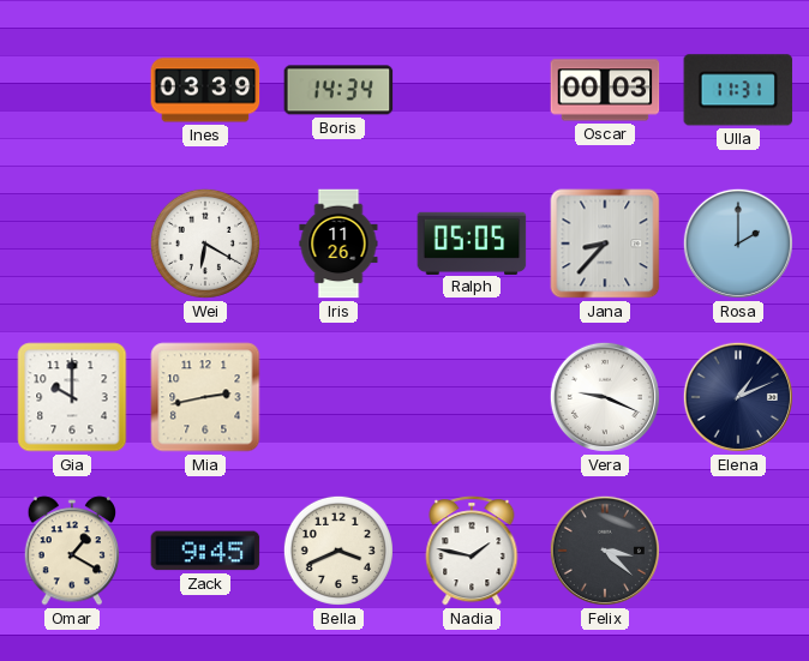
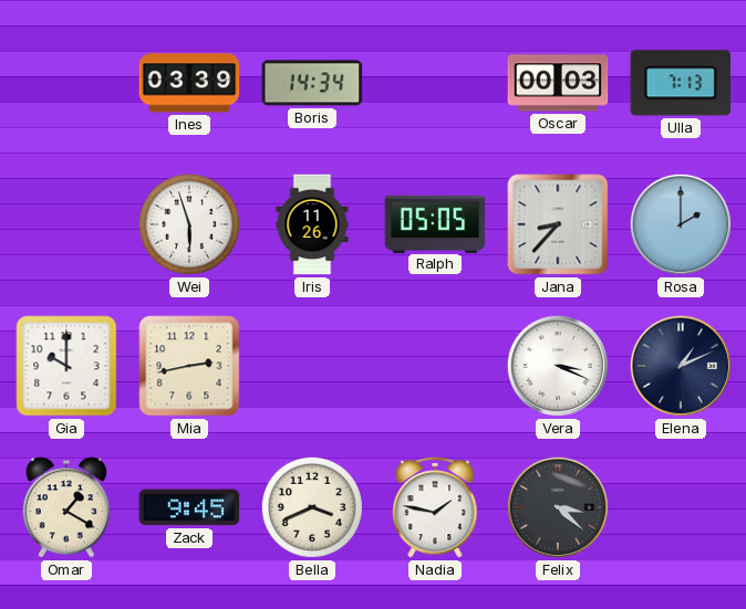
Ulla: 11:31 -> 7:13
Wei: 6:20 -> 5:57
Vera: 9:19 -> 3:19
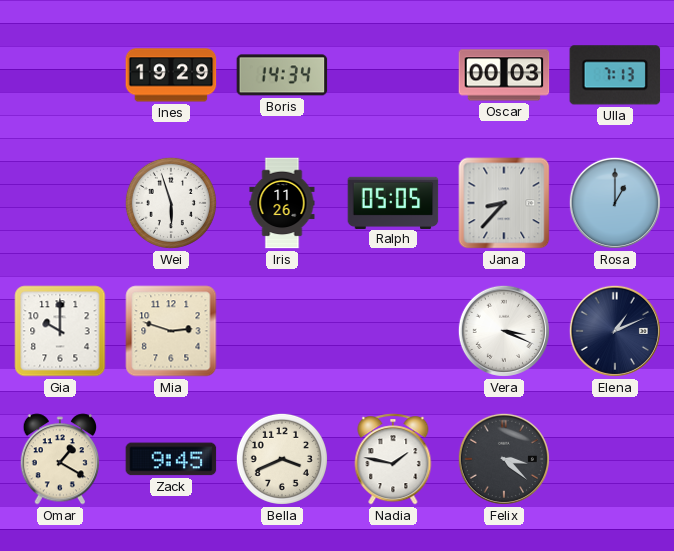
Ines: 03:39 -> 19:29
Rosa: 2:00 -> 1:00
Mia: 2:43 -> 2:48
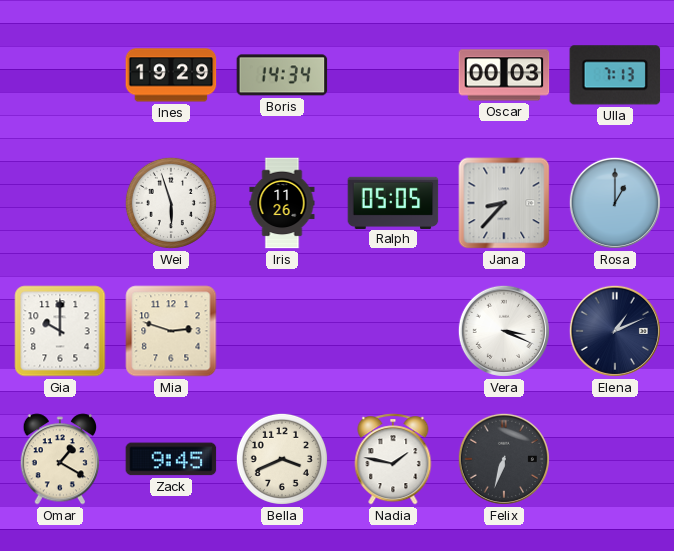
Felix: 3:22 -> 6:33
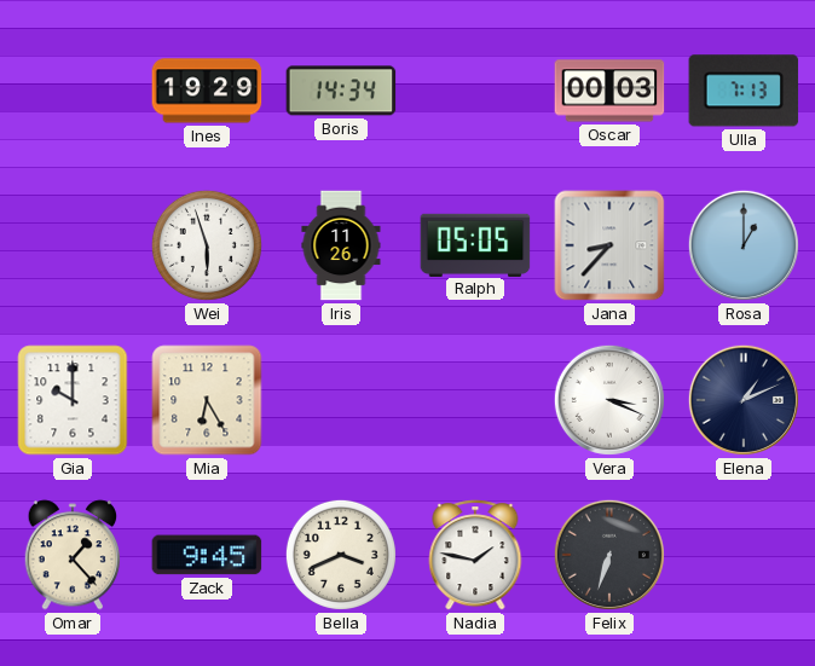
Mia: 2:48 -> 6:25
Omar: 1:20 -> 1:23
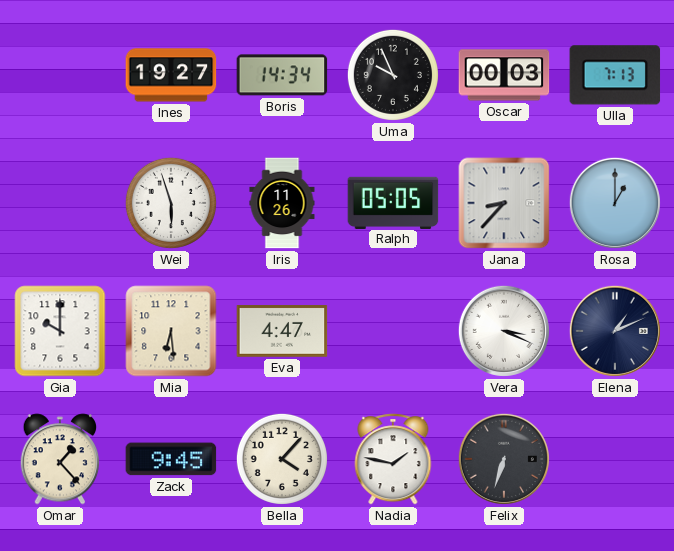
Ines: 19:29 -> 19:27
Uma: none -> 9:56
Mia: 6:25 -> 6:29
Eva: none -> 4:47
Bella: 3:41 -> 4:07
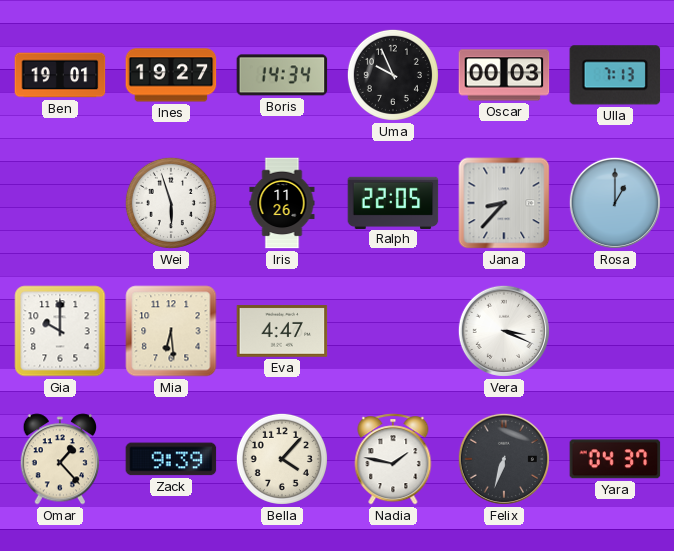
Ben: none -> 19:01
Ralph: 05:05 -> 22:05
Elena: 1:11 -> none
Zack: 9:45 -> 9:39
Yara: none -> 04:37
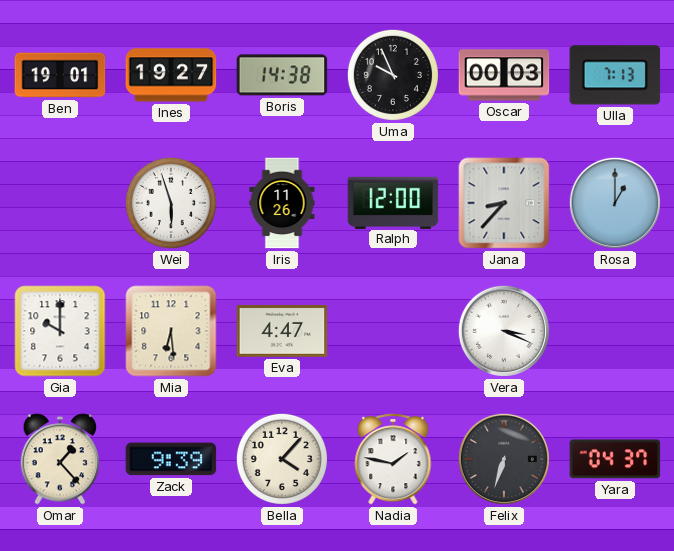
Boris: 14:34 -> 14:38
Ralph: 22:05 -> 12:00
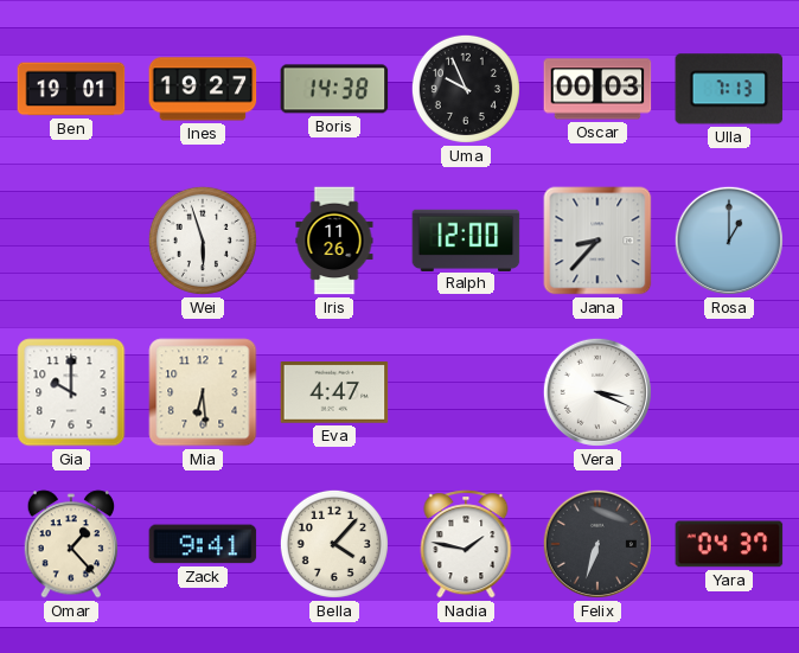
Zack: 9:39 -> 9:41
